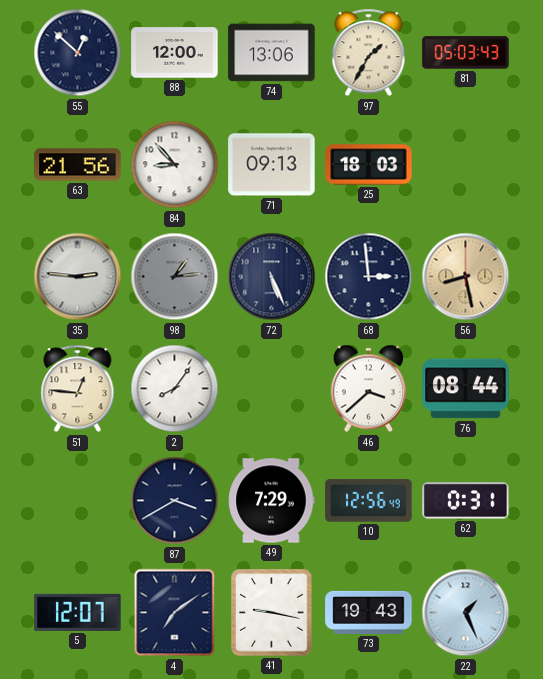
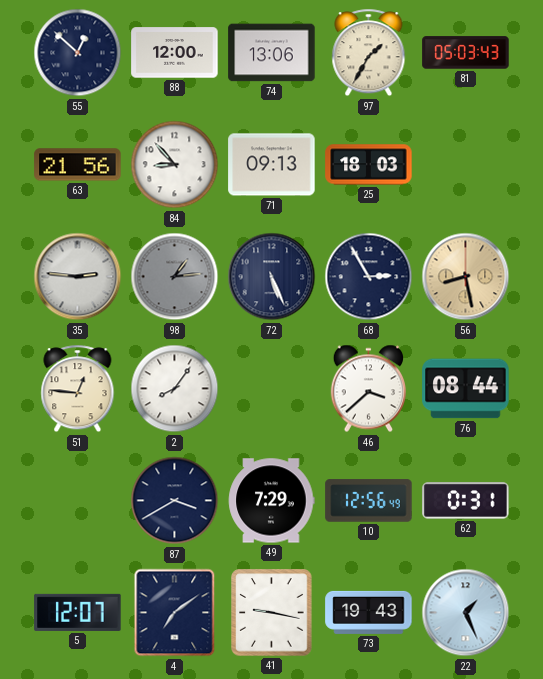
68: 2:59 -> 2:55
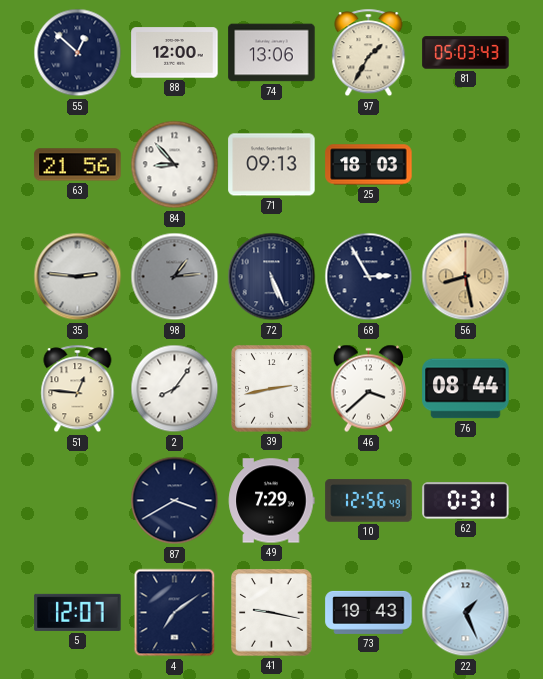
39: none -> 2:43
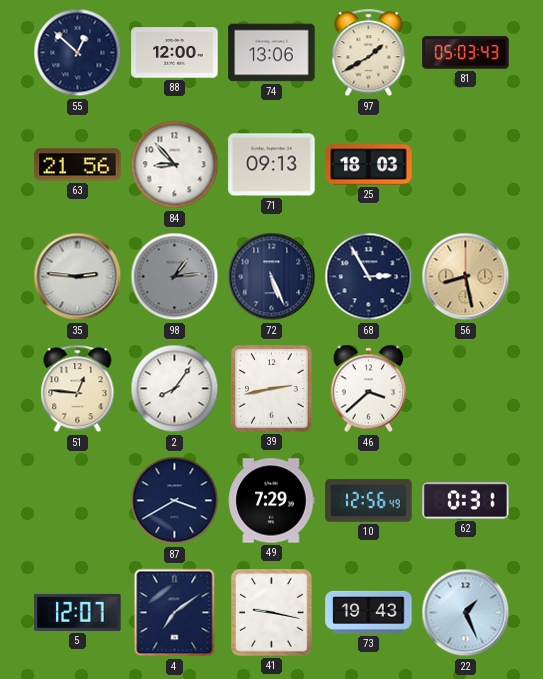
97: 1:35 -> 1:40
76: 08:44 -> none
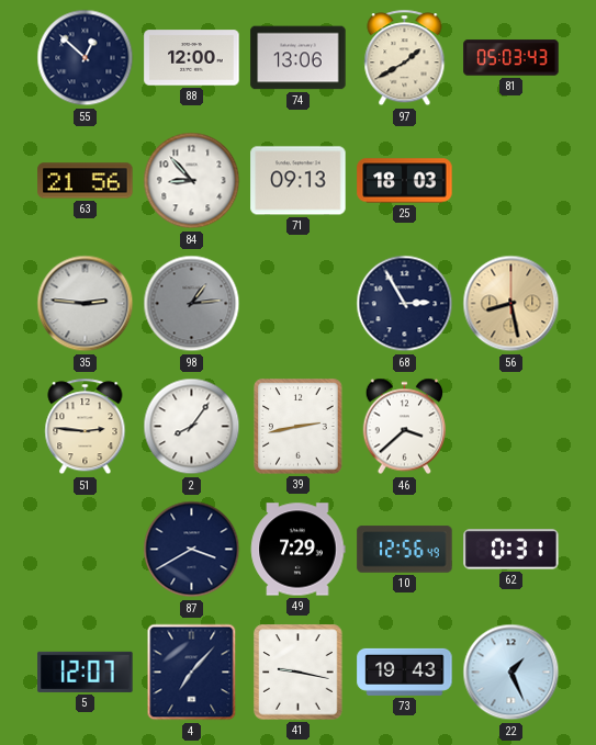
72: 5:26 -> none
51: 12:46 -> 2:46
4: 7:09 -> 7:07
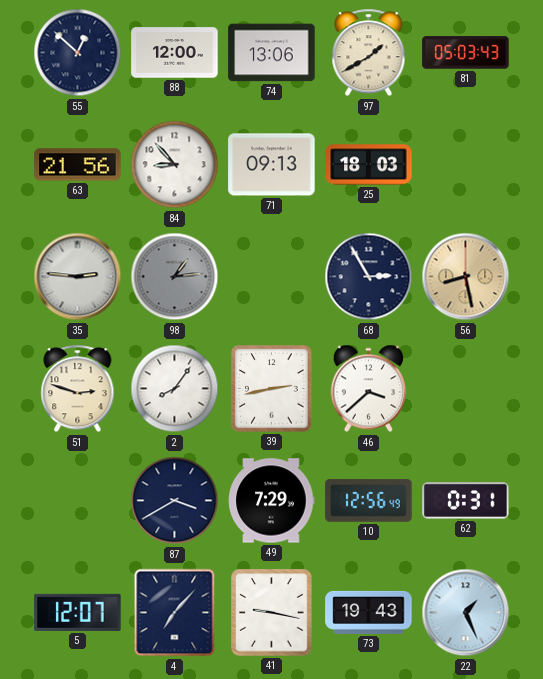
51: 2:46 -> 2:48
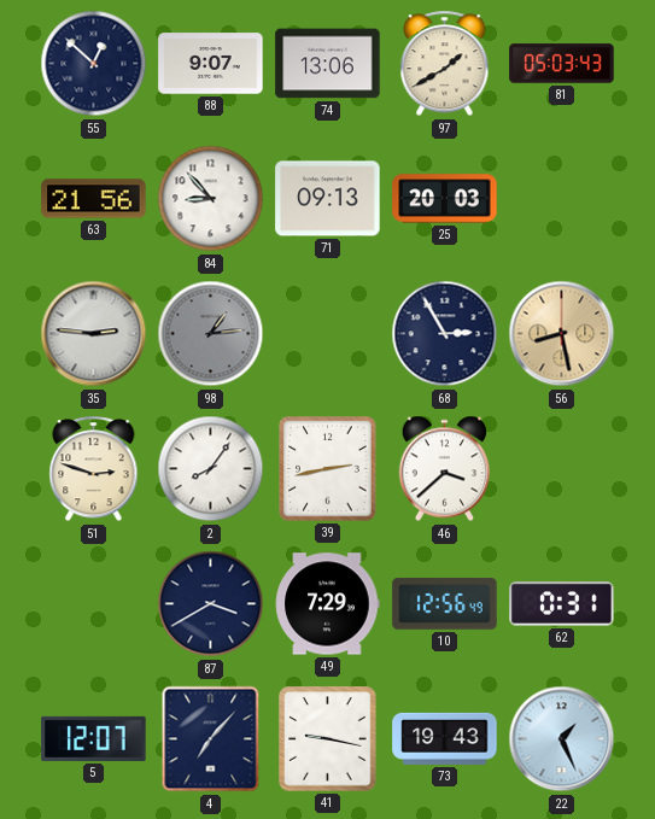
88: 12:00 -> 9:07
25: 18:03 -> 20:03
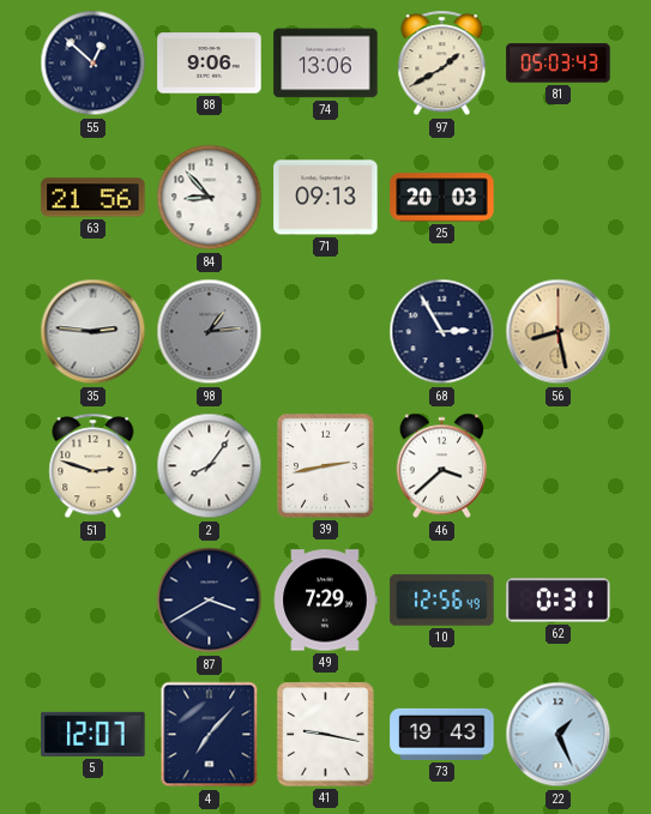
88: 9:07 -> 9:06
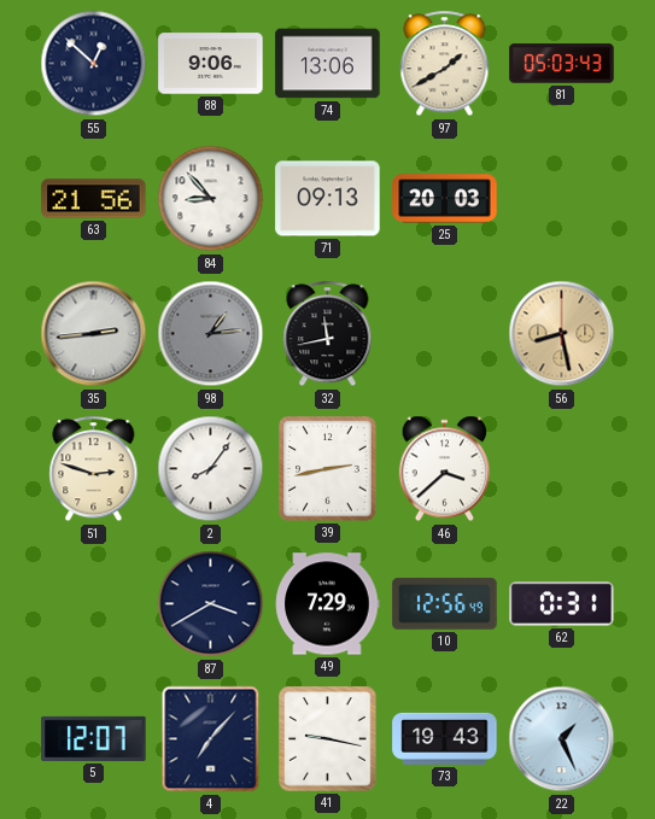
35: 2:46 -> 2:44
32: none -> 11:43
68: 2:55 -> none
